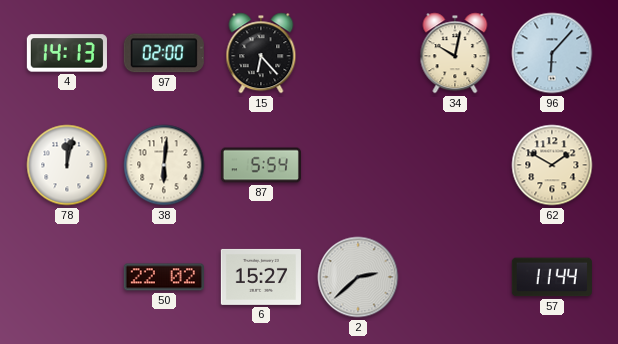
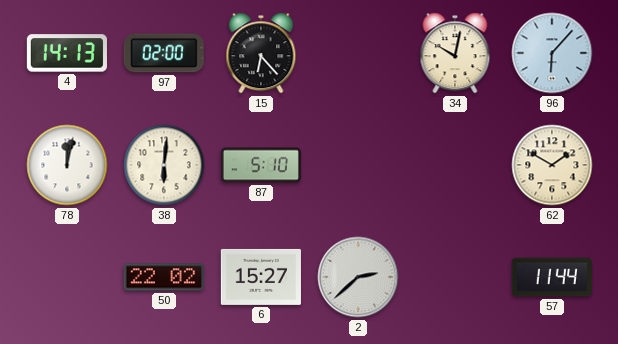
87: 5:54 -> 5:10
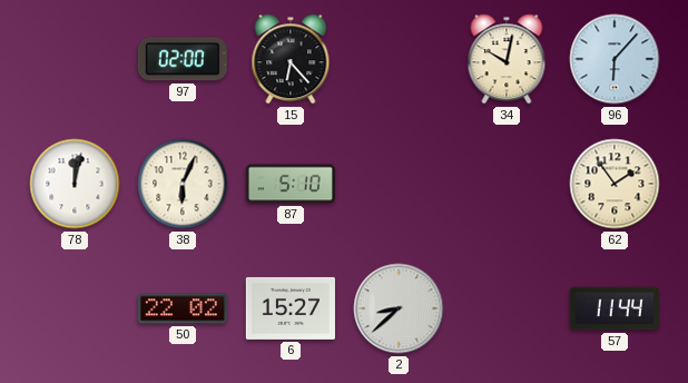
4: 14:13 -> none
38: 6:01 -> 6:04
62: 1:50 -> 1:54
2: 2:38 -> 8:38
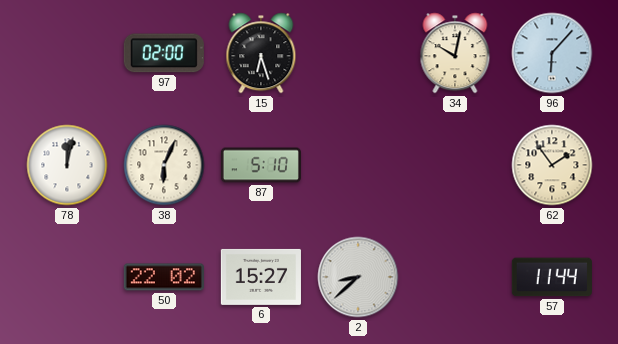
15: 6:23 -> 6:27
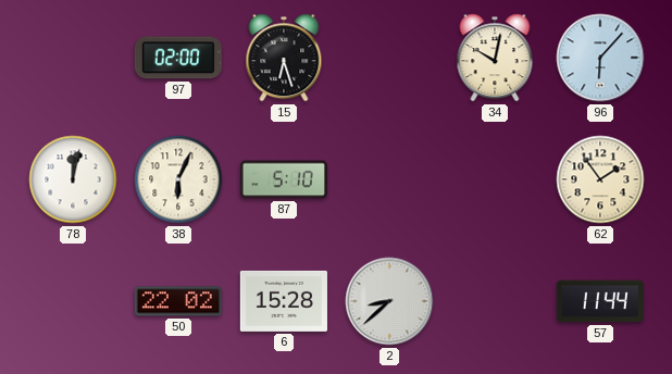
6: 15:27 -> 15:28
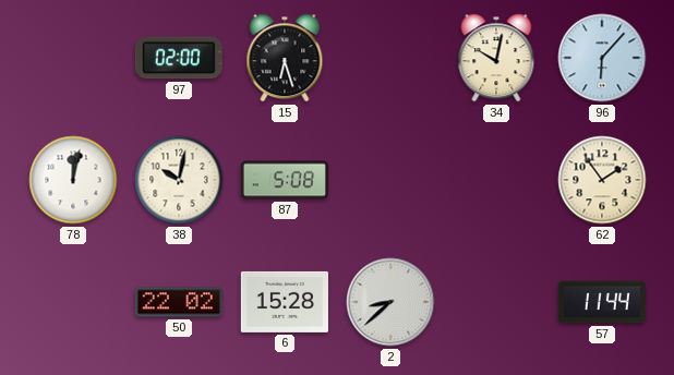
38: 6:04 -> 10:02
87: 5:10 -> 5:08
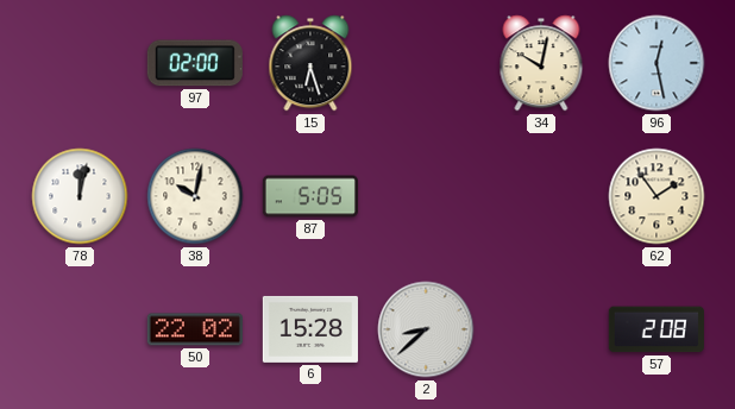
96: 6:07 -> 12:28
87: 5:08 -> 5:05
57: 11:44 -> 2:08
